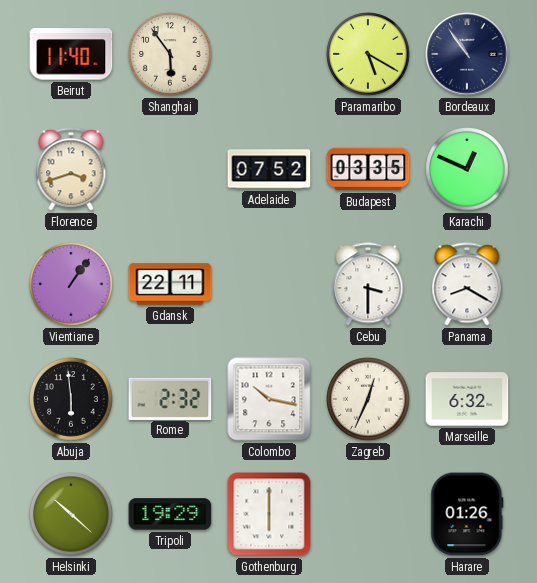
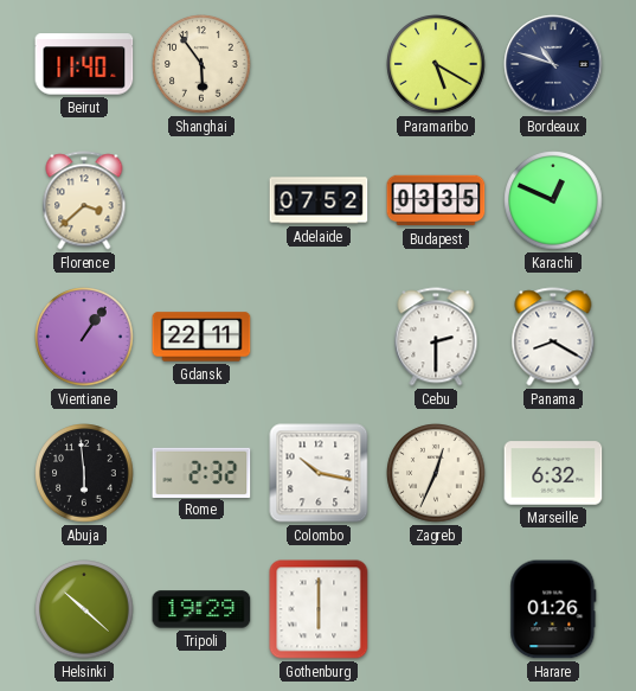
Bordeaux: 10:54 -> 10:48
Florence: 3:42 -> 3:38
Cebu: 3:30 -> 2:30
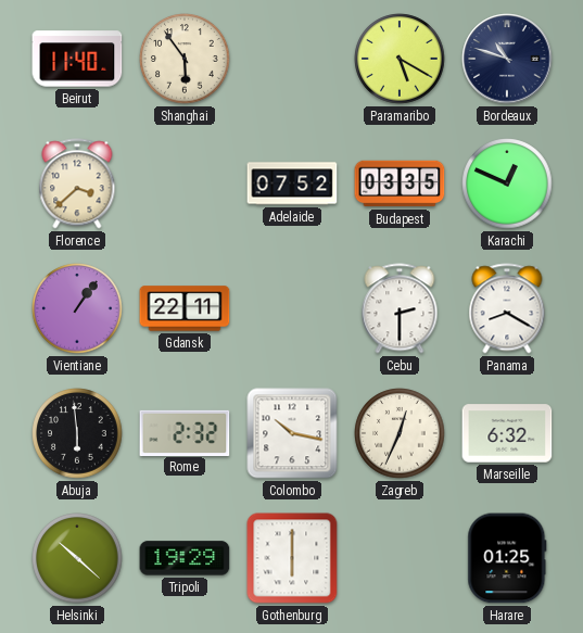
Harare: 01:26 -> 01:25
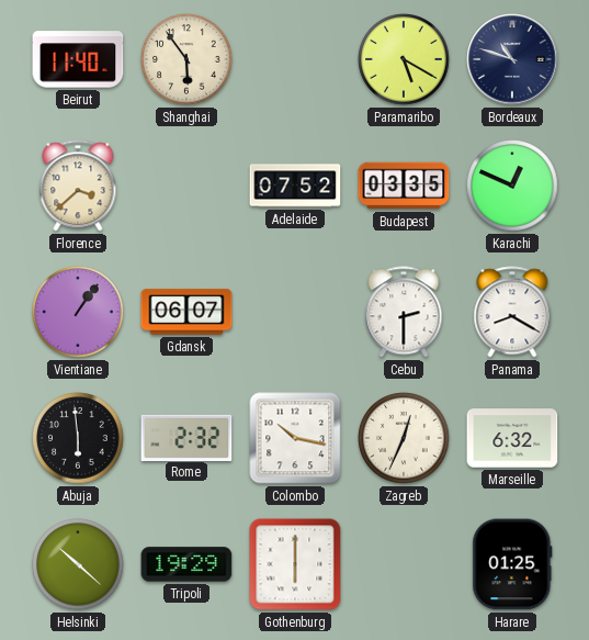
Gdansk: 22:11 -> 06:07
